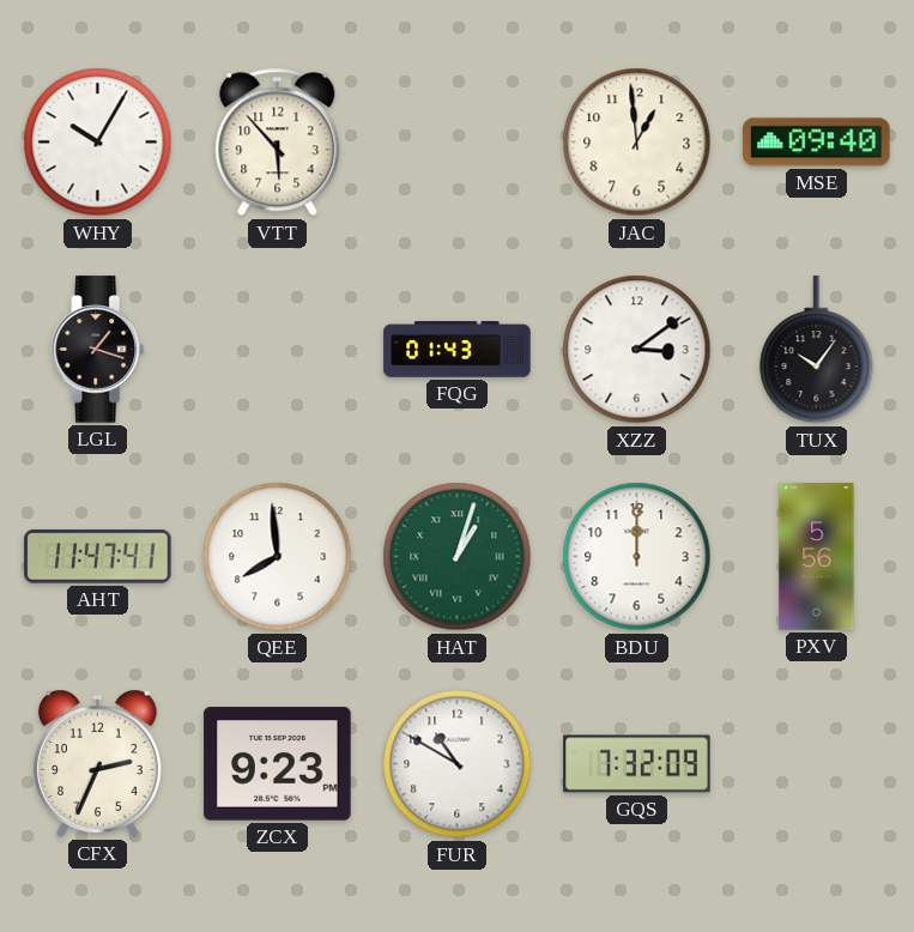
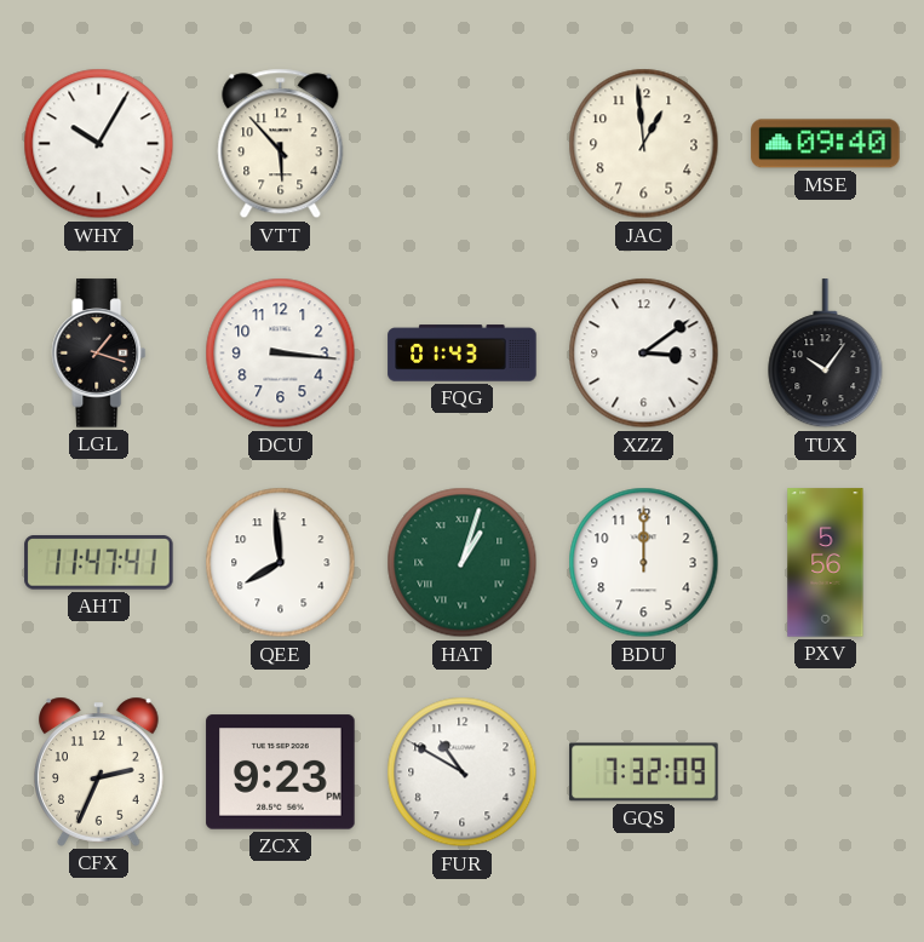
DCU: none -> 3:16
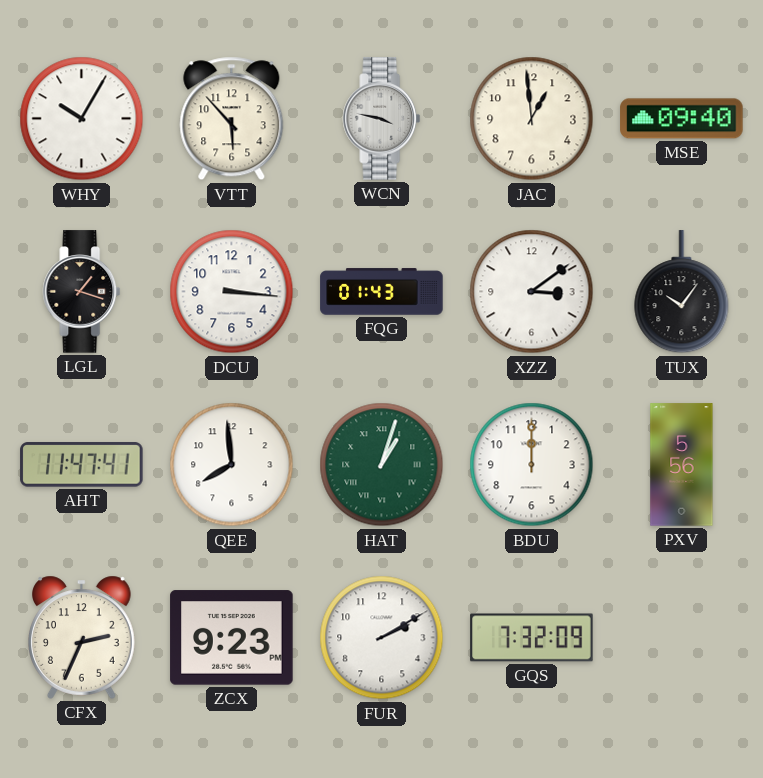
WCN: none -> 3:47
FUR: 10:50 -> 2:10
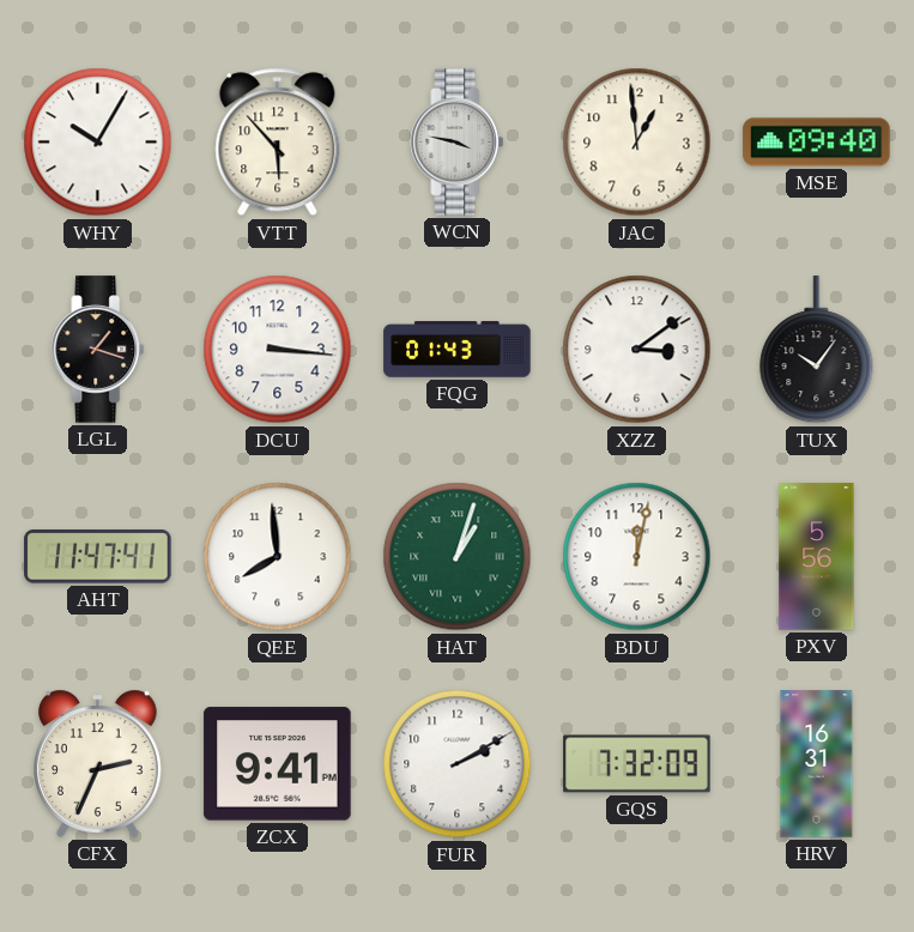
BDU: 12:00 -> 12:02
ZCX: 9:23 -> 9:41
HRV: none -> 16:31
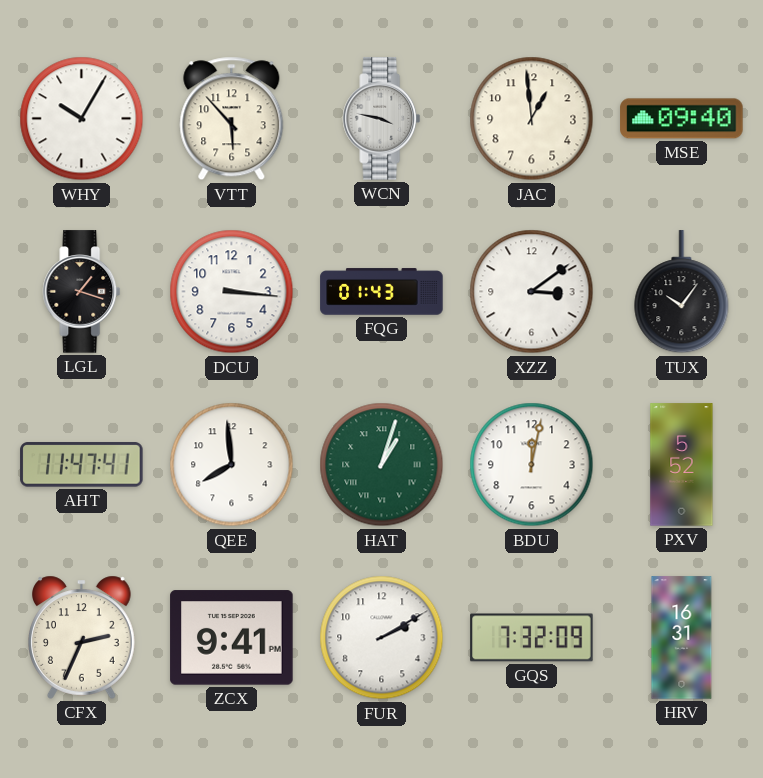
PXV: 5:56 -> 5:52
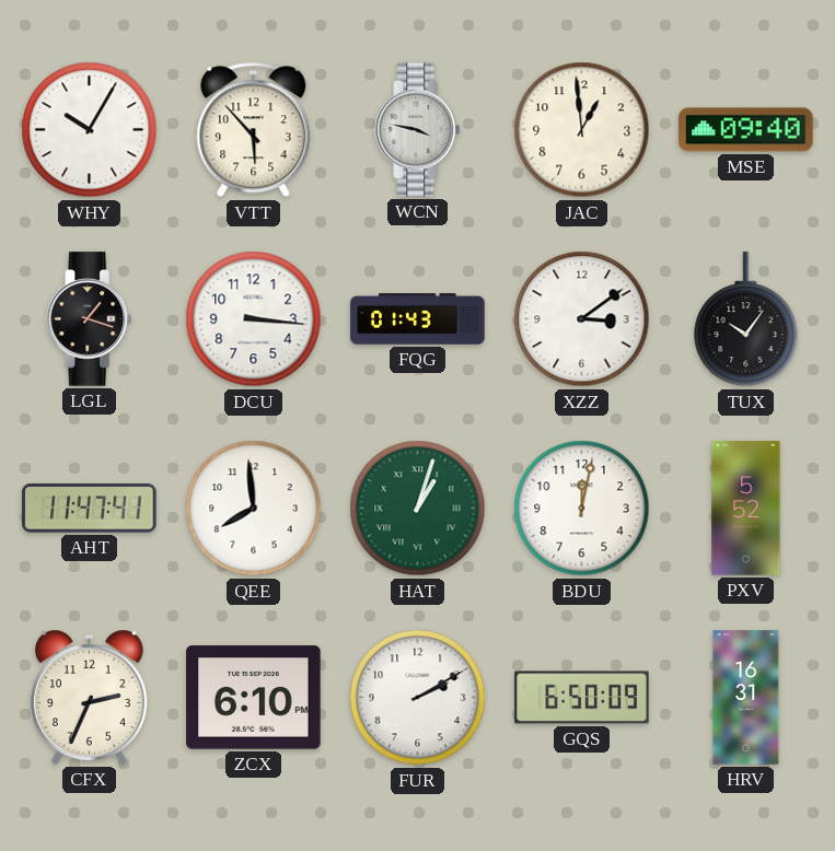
ZCX: 9:41 -> 6:10
GQS: 7:32 -> 6:50
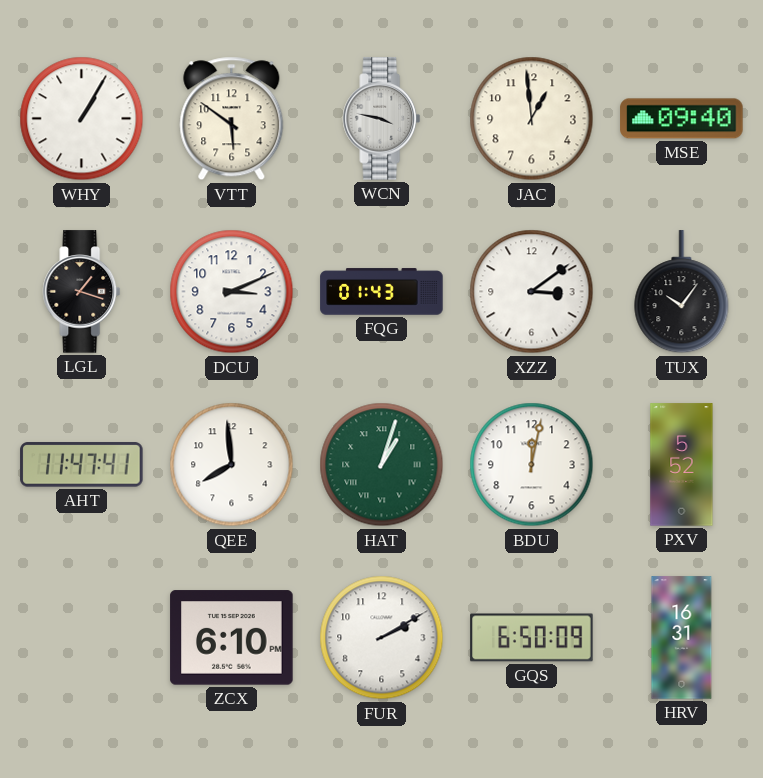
WHY: 10:05 -> 1:05
VTT: 5:53 -> 5:51
DCU: 3:16 -> 3:11
CFX: 2:34 -> none
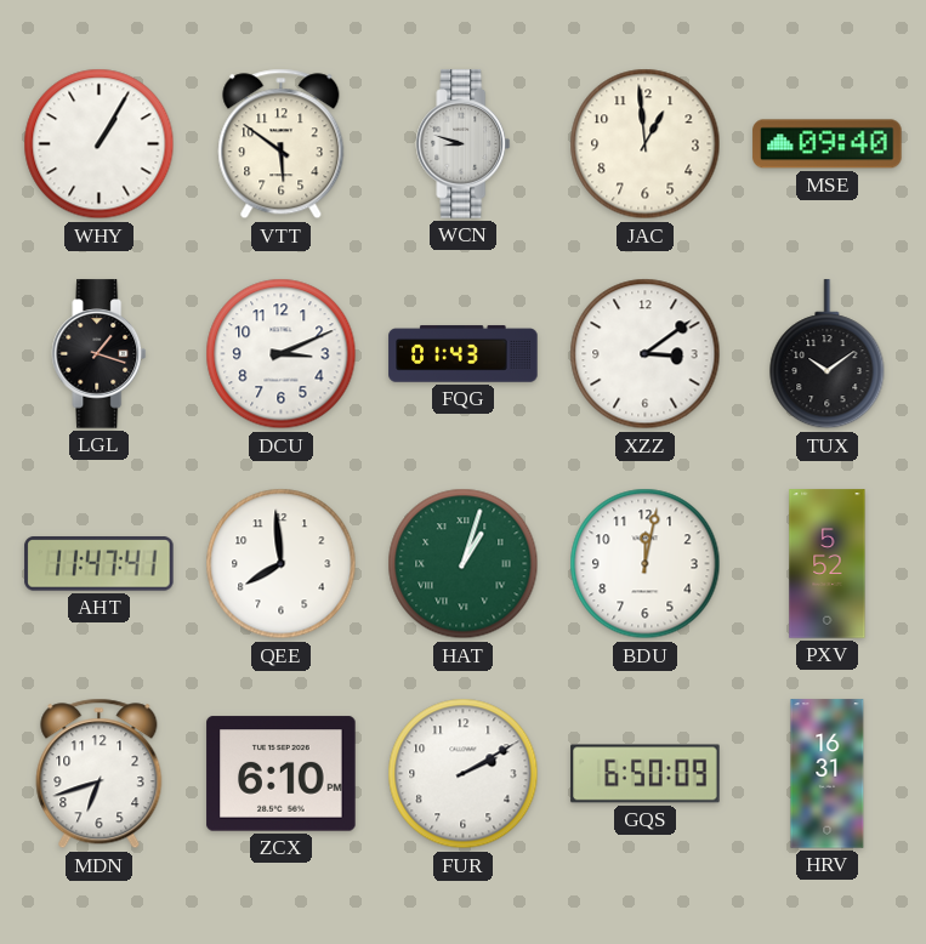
WCN: 3:47 -> 8:48
TUX: 10:06 -> 10:09
MDN: none -> 6:42
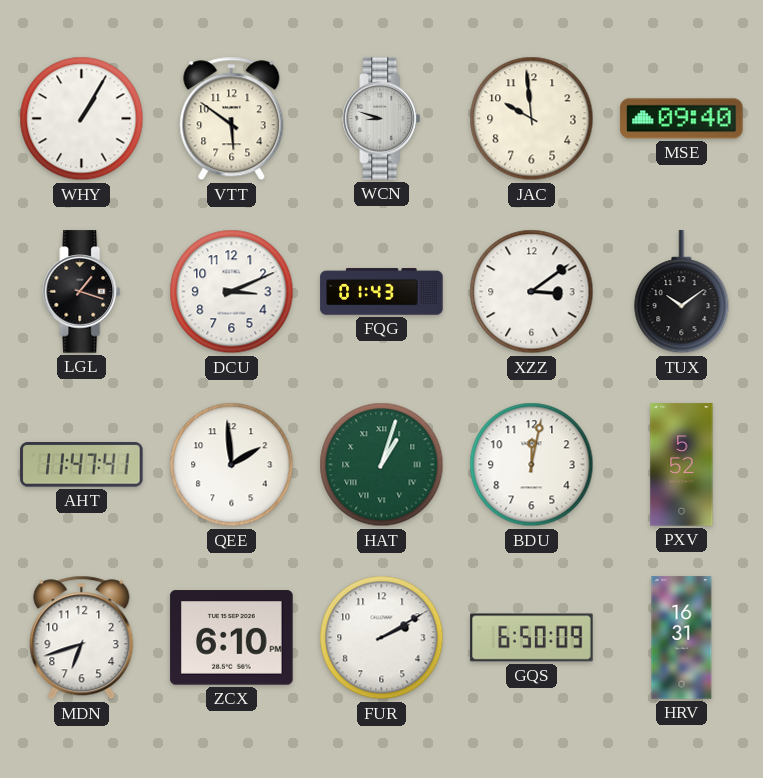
JAC: 12:59 -> 9:59
QEE: 7:59 -> 1:59
